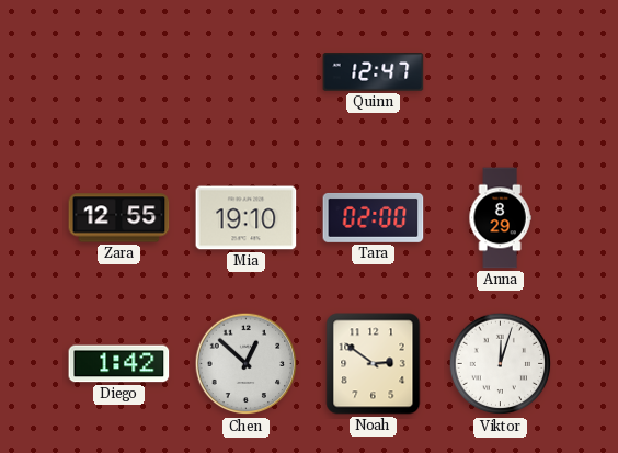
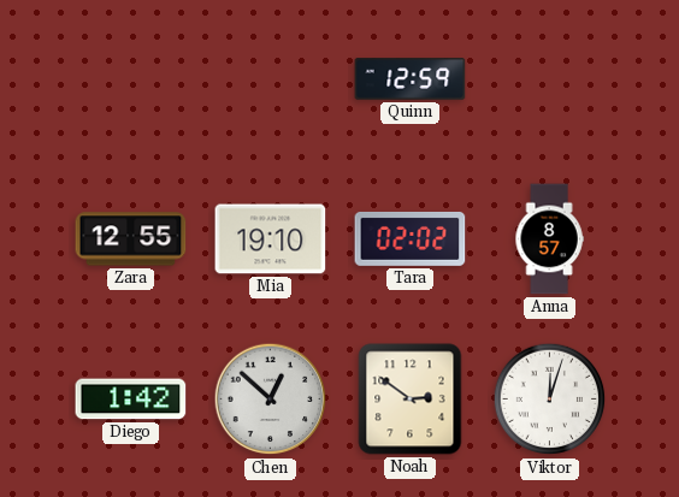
Quinn: 12:47 -> 12:59
Tara: 02:00 -> 02:02
Anna: 8:29 -> 8:57
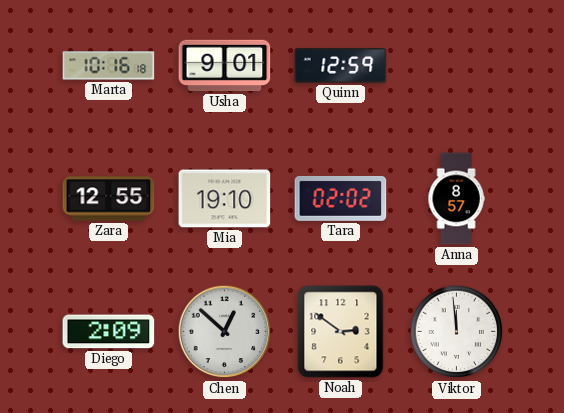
Marta: none -> 10:16
Usha: none -> 9:01
Diego: 1:42 -> 2:09
Viktor: 12:03 -> 11:59
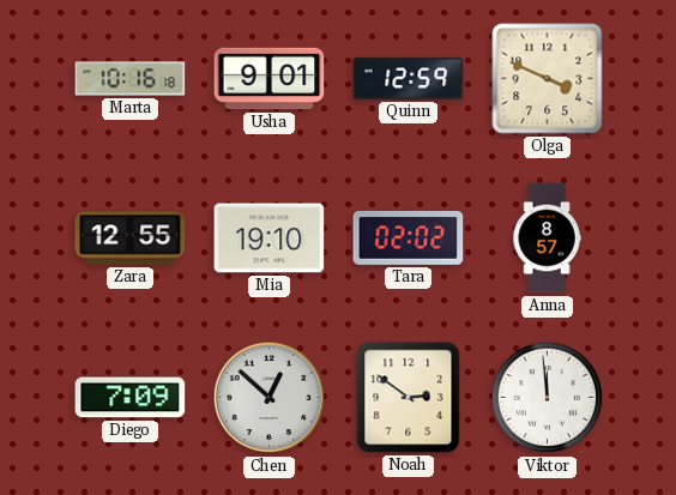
Olga: none -> 3:49
Diego: 2:09 -> 7:09
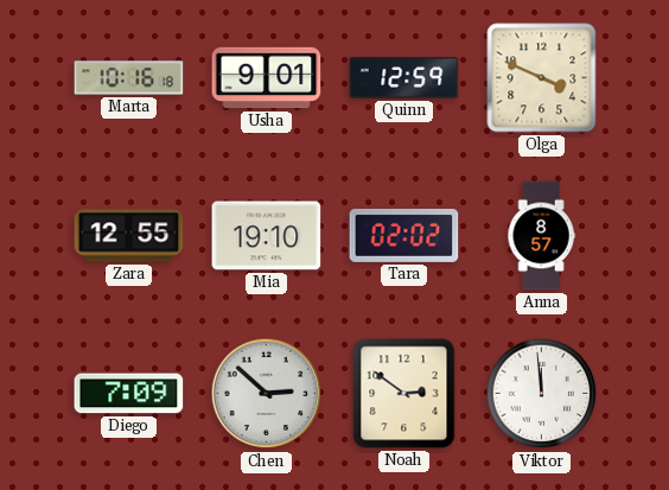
Chen: 12:52 -> 2:52
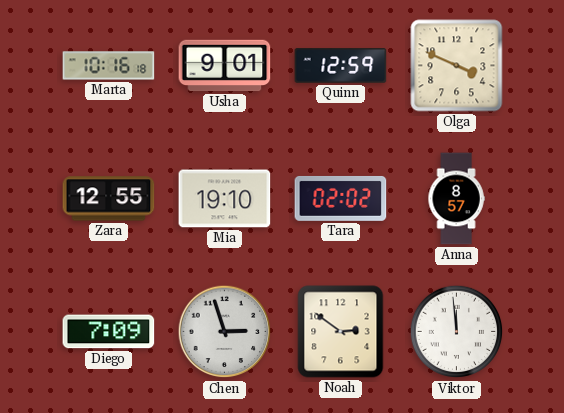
Chen: 2:52 -> 2:57
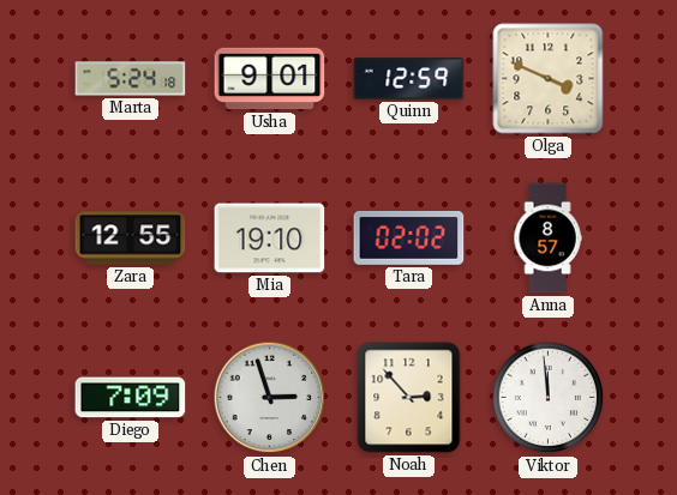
Marta: 10:16 -> 5:24
Noah: 2:51 -> 2:53
